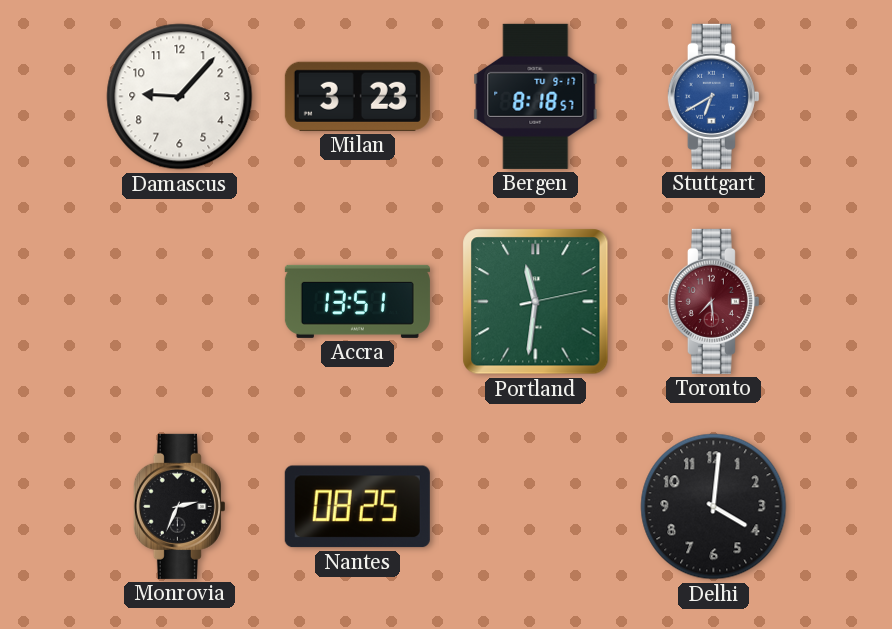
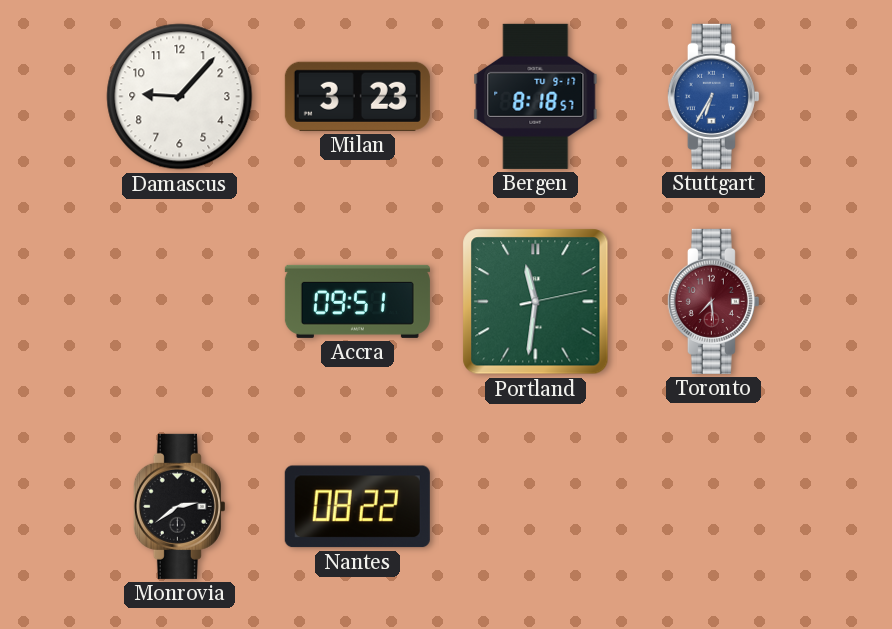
Stuttgart: 6:40 -> 6:35
Accra: 13:51 -> 09:51
Monrovia: 2:34 -> 2:39
Nantes: 08:25 -> 08:22
Delhi: 4:01 -> none
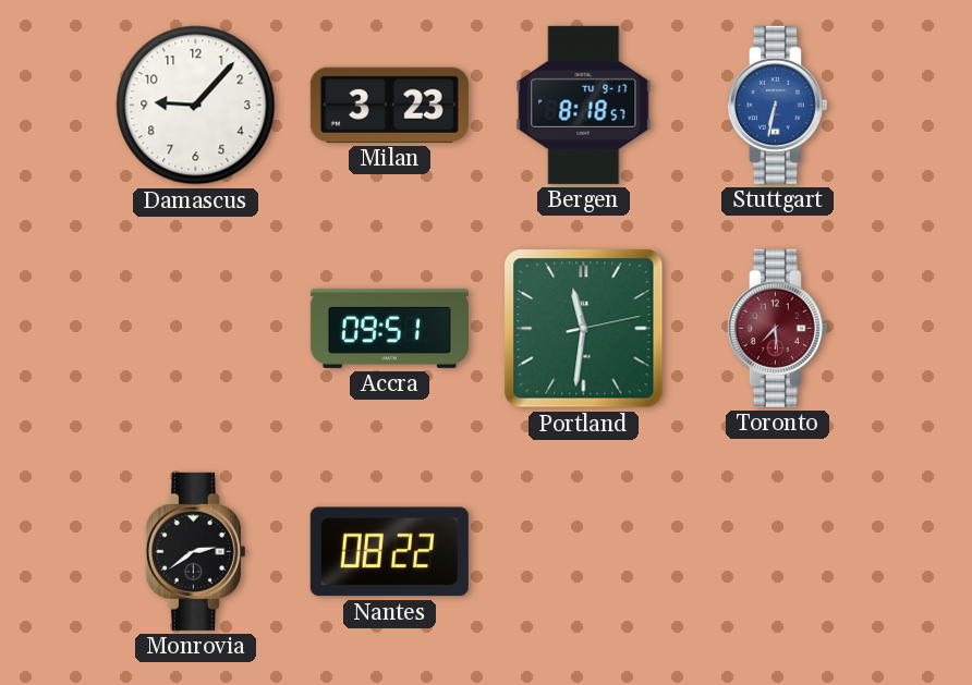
Stuttgart: 6:35 -> 6:32
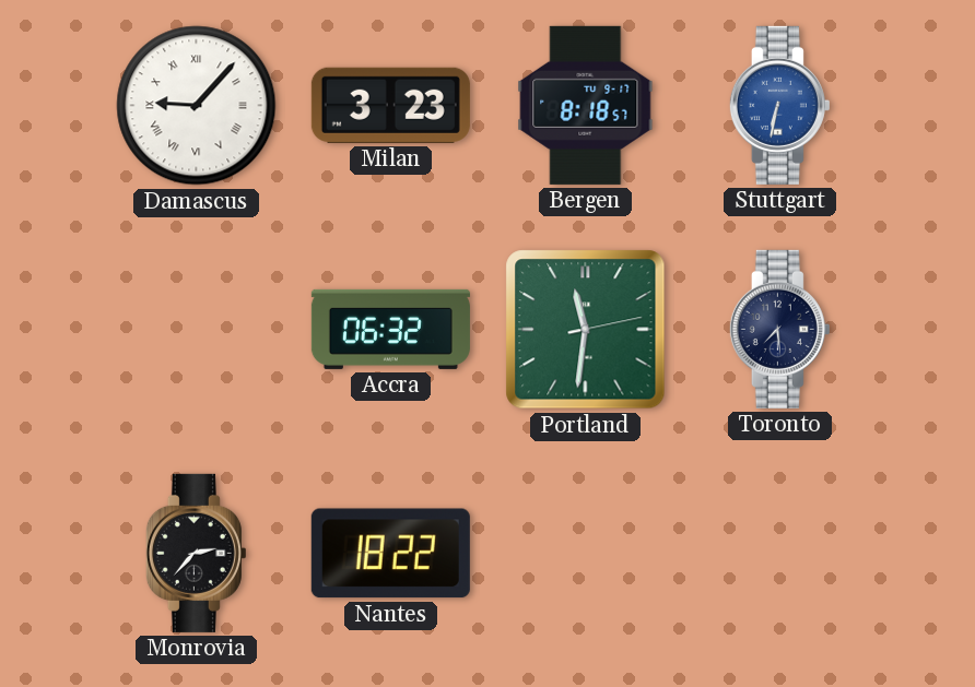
Damascus numerals: Arabic -> Roman
Accra: 09:51 -> 06:32
Toronto dial: burgundy -> navy
Monrovia: 2:39 -> 2:37
Nantes: 08:22 -> 18:22
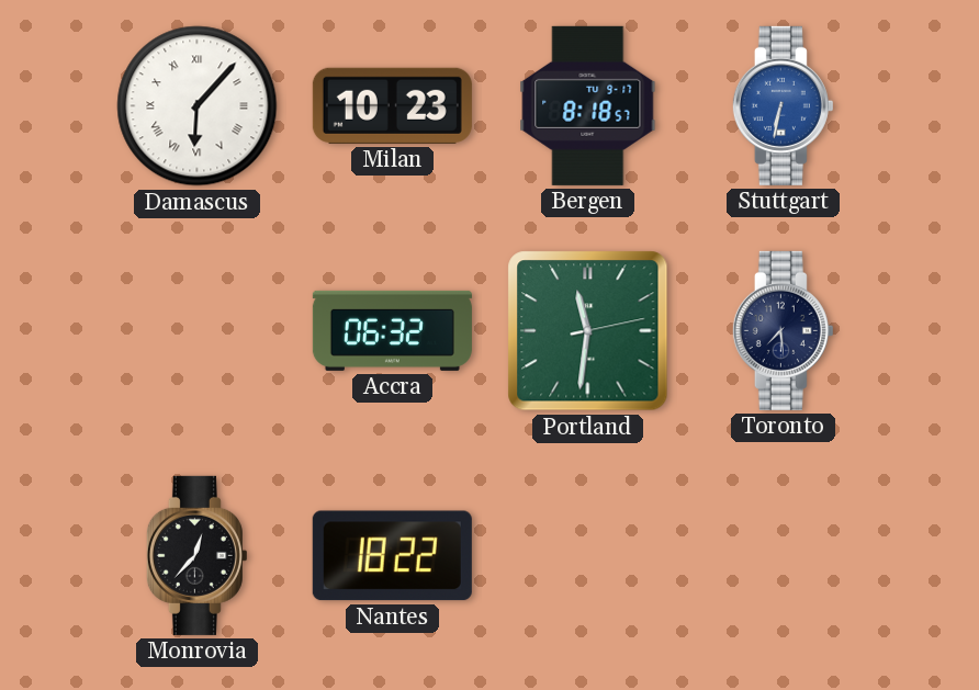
Damascus: 9:07 -> 6:07
Milan: 3:23 -> 10:23
Monrovia: 2:37 -> 12:37
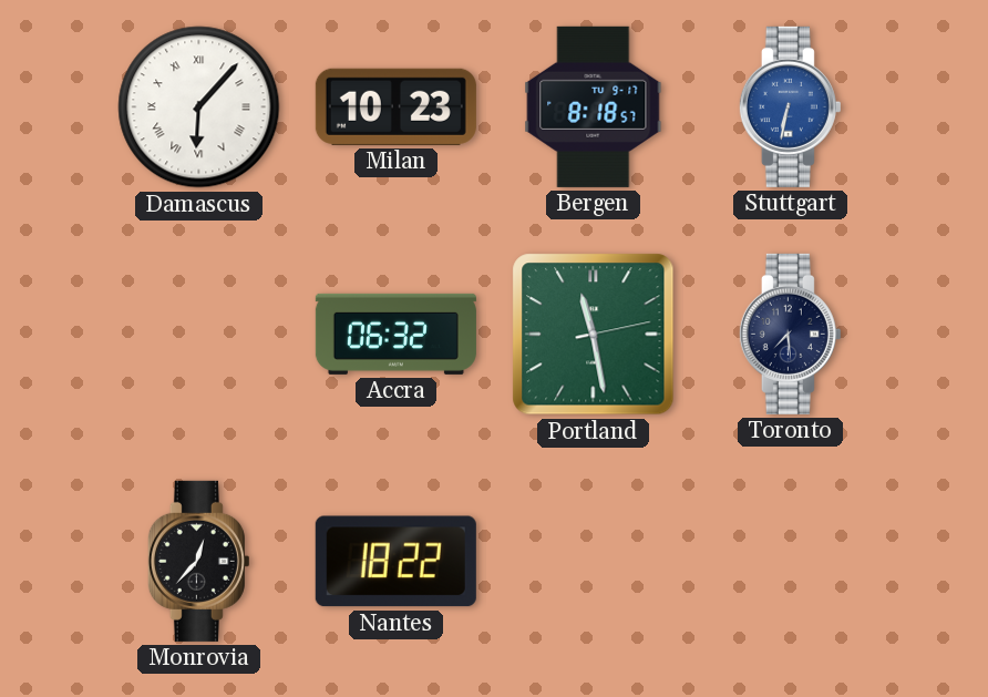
Portland: 11:31 -> 11:28
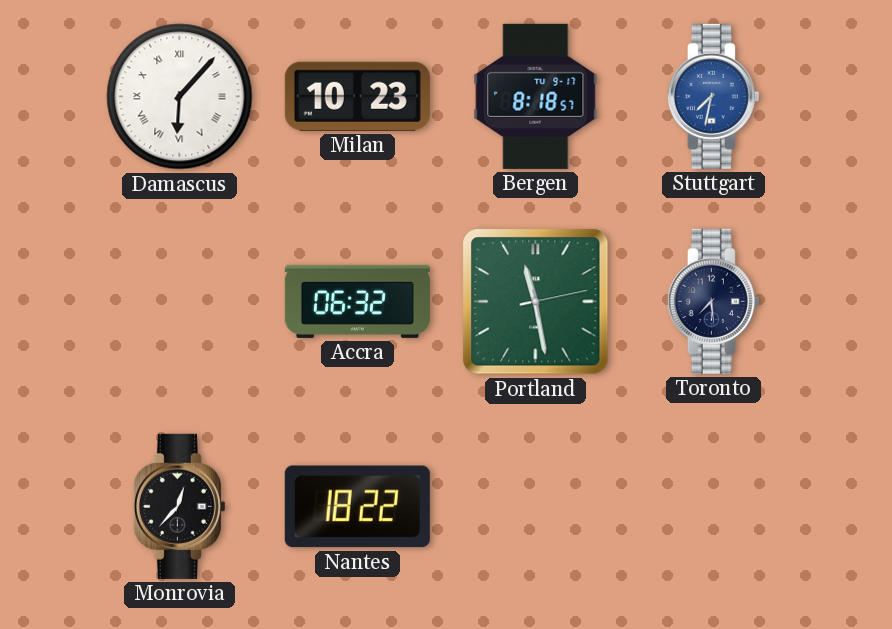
Stuttgart: 6:32 -> 7:32
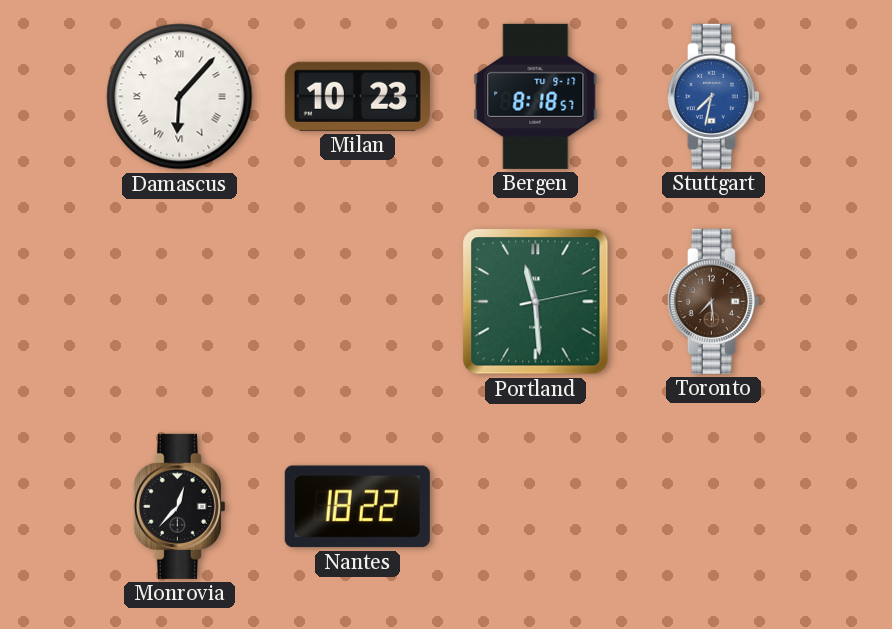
Accra: 06:32 -> none
Portland: 11:28 -> 11:29
Toronto dial: navy -> brown
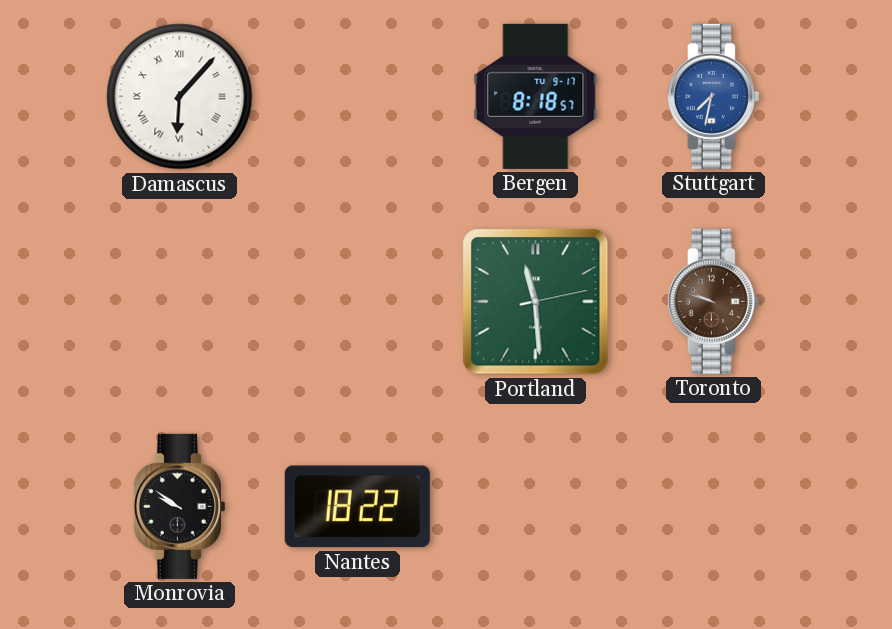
Milan: 10:23 -> none
Toronto: 7:29 -> 9:48
Monrovia: 12:37 -> 9:51
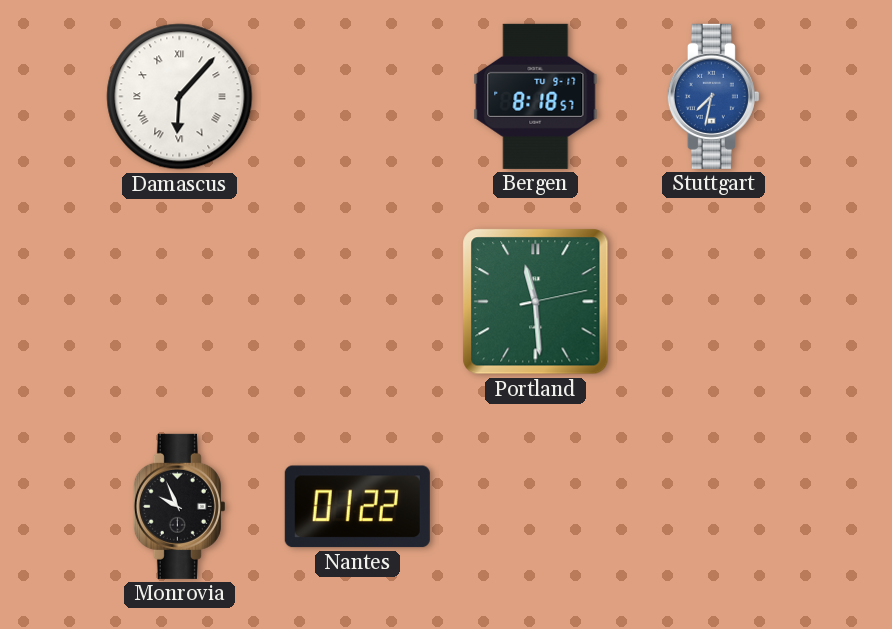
Toronto: 9:48 -> none
Monrovia: 9:51 -> 9:56
Nantes: 18:22 -> 01:22
